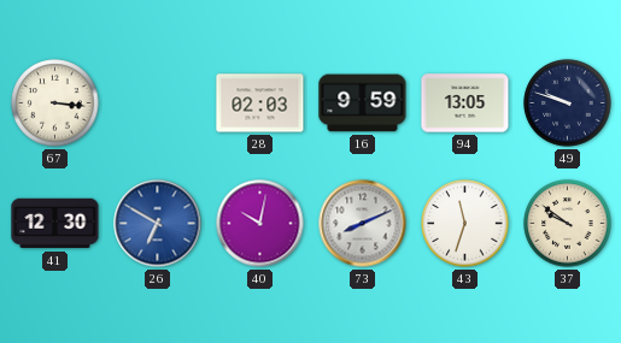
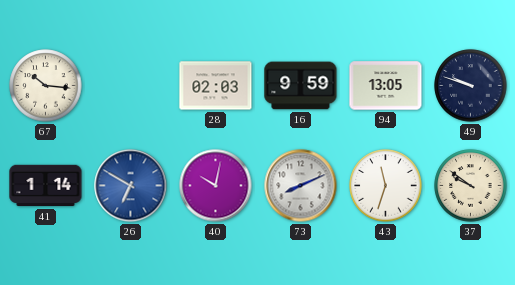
67: 3:16 -> 10:16
41: 12:30 -> 1:14
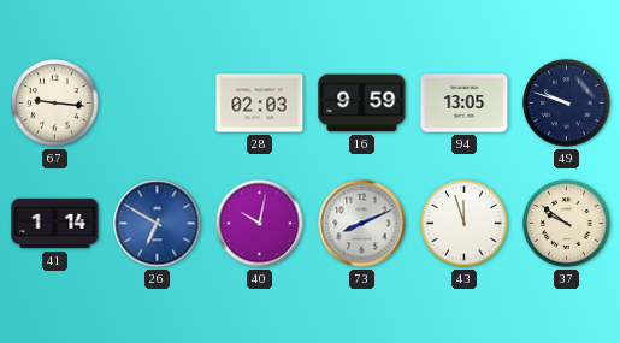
67: 10:16 -> 9:16
43: 11:33 -> 11:57
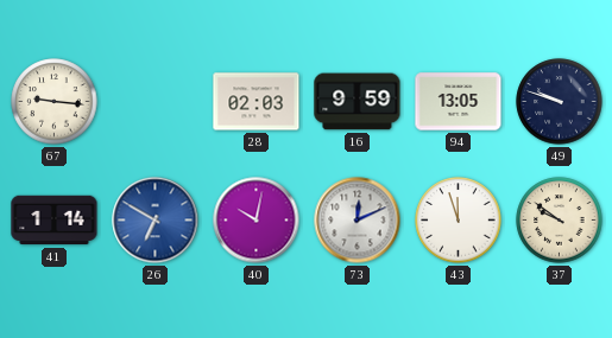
73: 8:11 -> 12:11
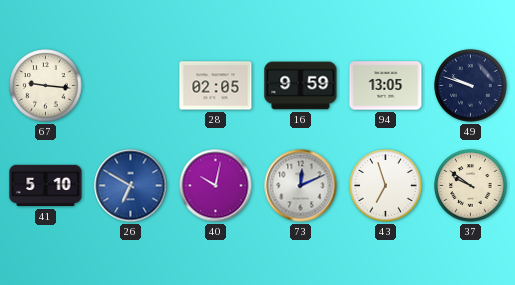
28: 02:03 -> 02:05
41: 1:14 -> 5:10
43: 11:57 -> 6:57
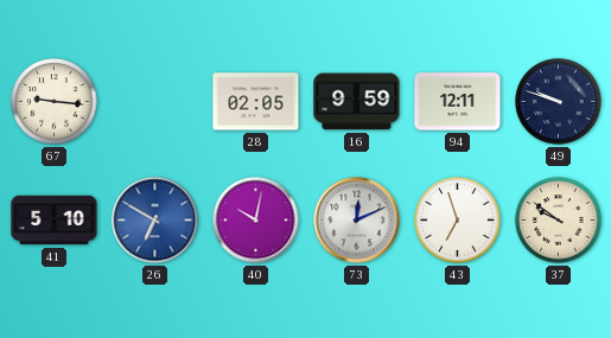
94: 13:05 -> 12:11
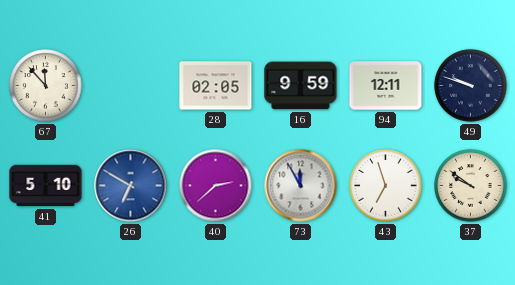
67: 9:16 -> 11:53
40: 10:02 -> 2:38
73: 12:11 -> 11:55
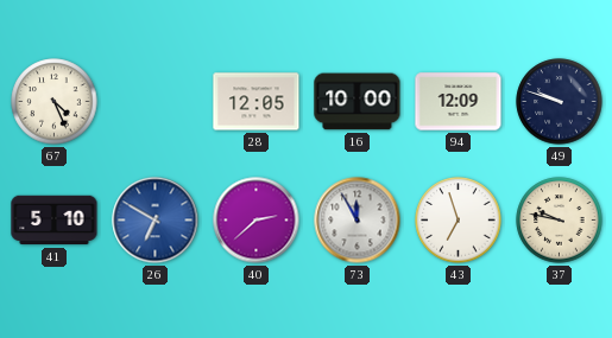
67: 11:53 -> 4:26
28: 02:05 -> 12:05
16: 9:59 -> 10:00
94: 12:11 -> 12:09
37: 9:51 -> 9:47
